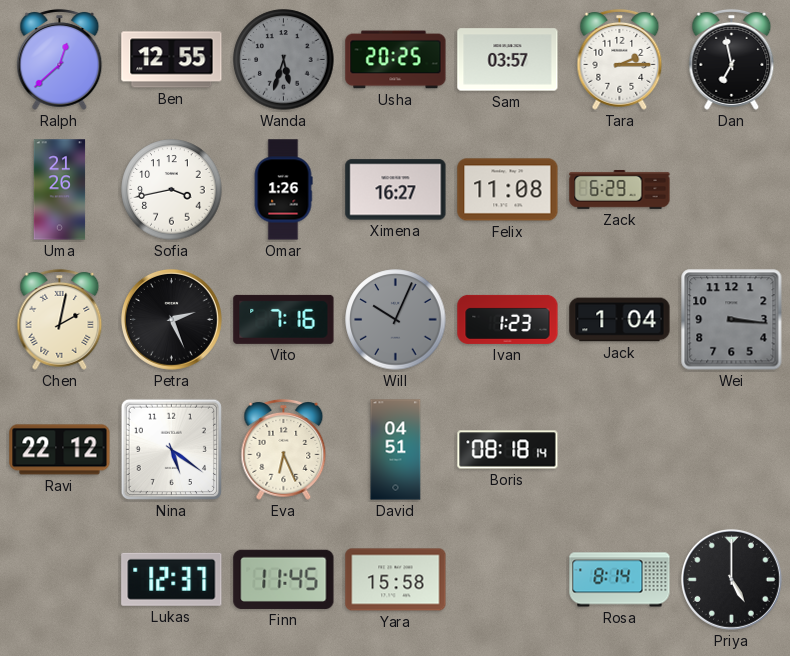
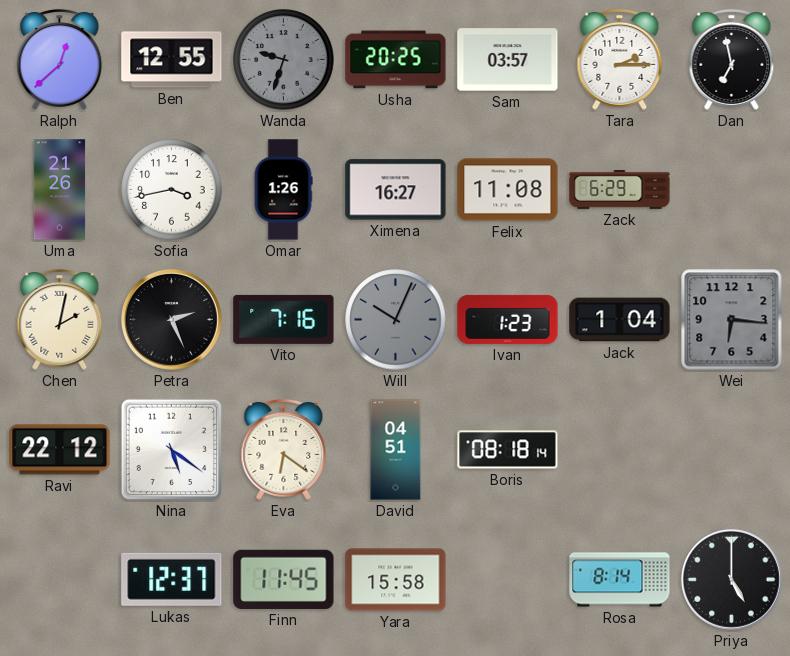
Wanda: 5:33 -> 9:33
Wei: 3:16 -> 6:16
Eva: 6:26 -> 6:21
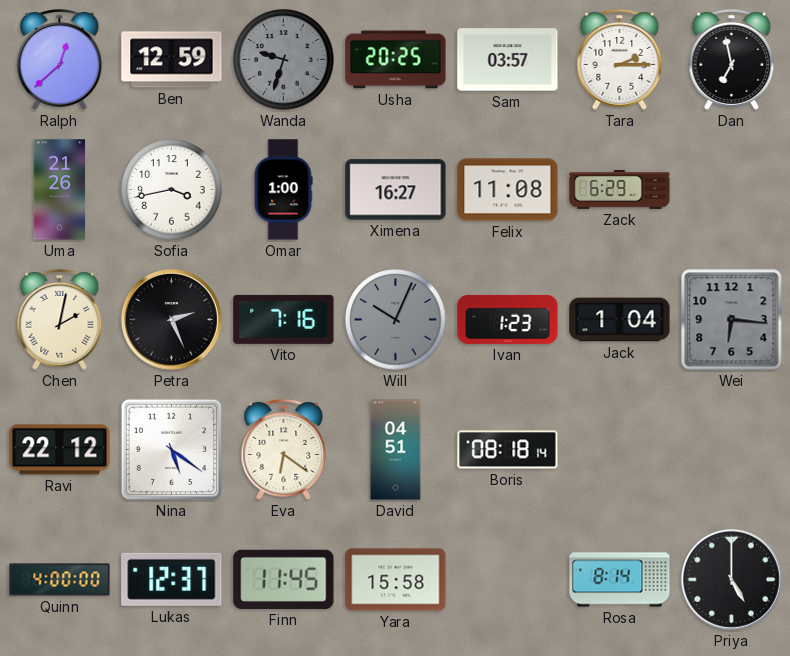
Ben: 12:55 -> 12:59
Omar: 1:26 -> 1:00
Quinn: none -> 4:00
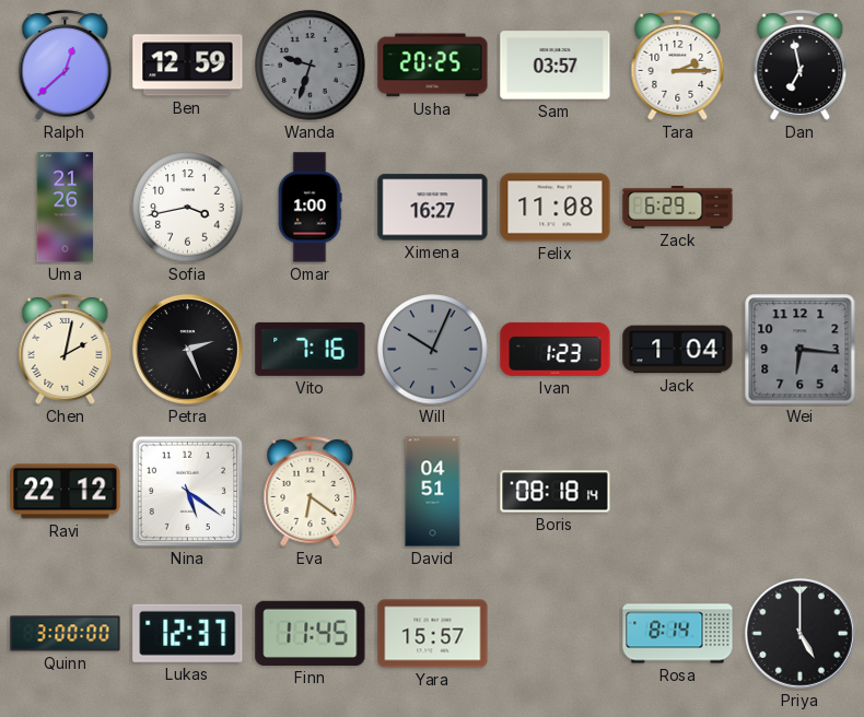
Quinn: 4:00 -> 3:00
Yara: 15:58 -> 15:57
